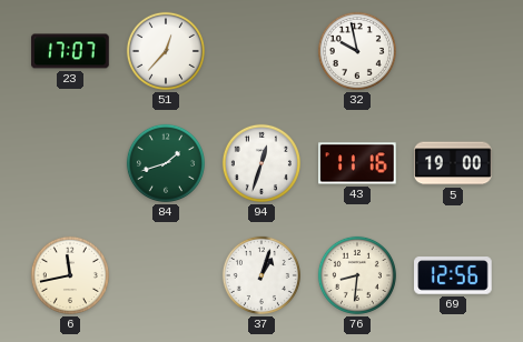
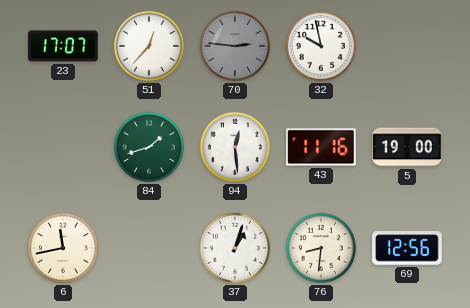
70: none -> 2:46
94: 12:33 -> 12:29
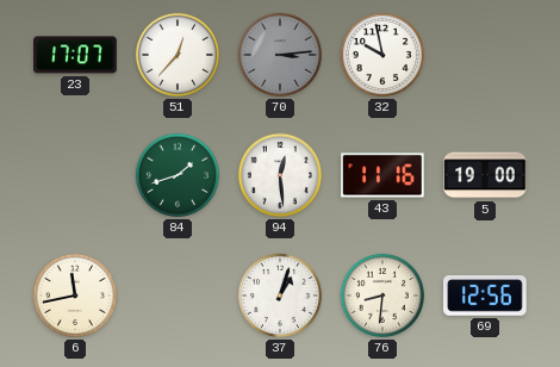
70: 2:46 -> 3:14
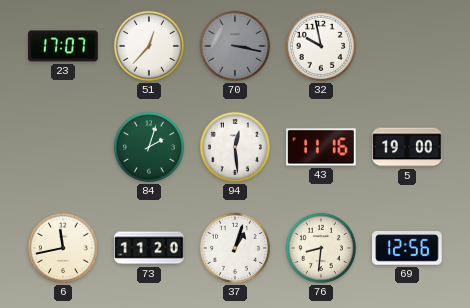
70: 3:14 -> 3:17
84: 1:42 -> 2:03
73: none -> 11:20
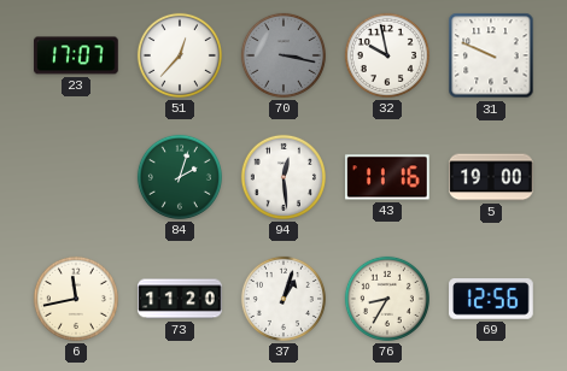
31: none -> 9:49
76: 8:31 -> 8:35
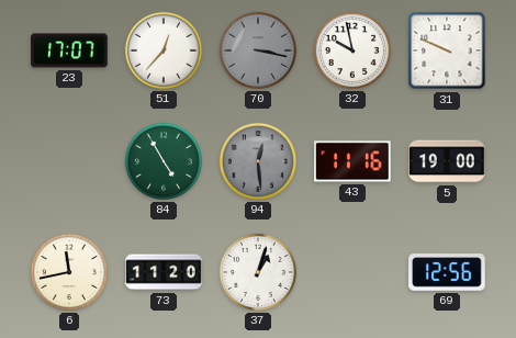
84: 2:03 -> 4:55
94 dial: white -> grey
76: 8:35 -> none
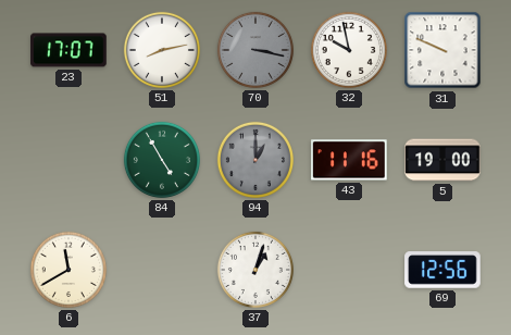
51: 12:37 -> 8:13
94: 12:29 -> 1:00
6: 11:43 -> 11:40
73: 11:20 -> none
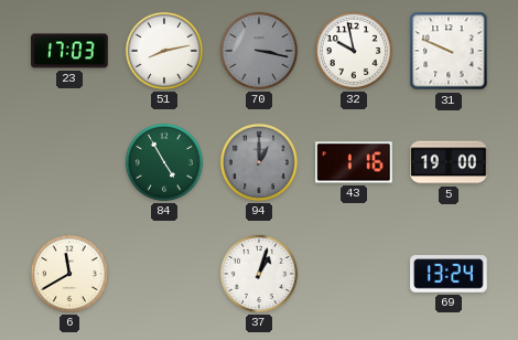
23: 17:07 -> 17:03
43: 11:16 -> 1:16
69: 12:56 -> 13:24
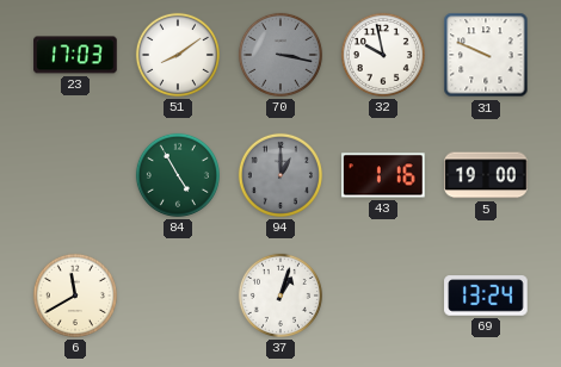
51: 8:13 -> 8:09
